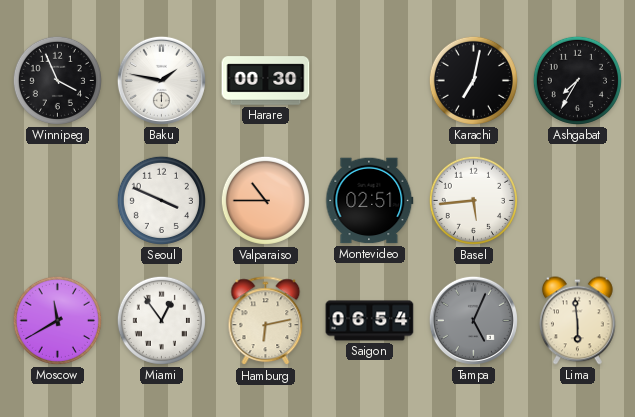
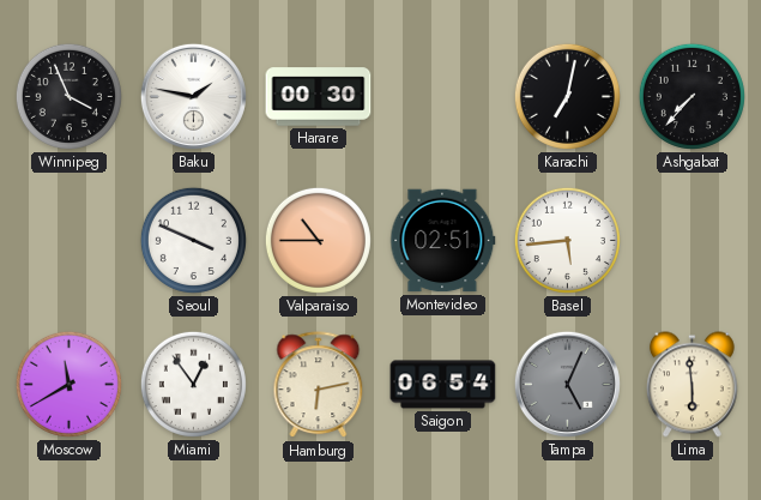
Ashgabat: 7:35 -> 7:37
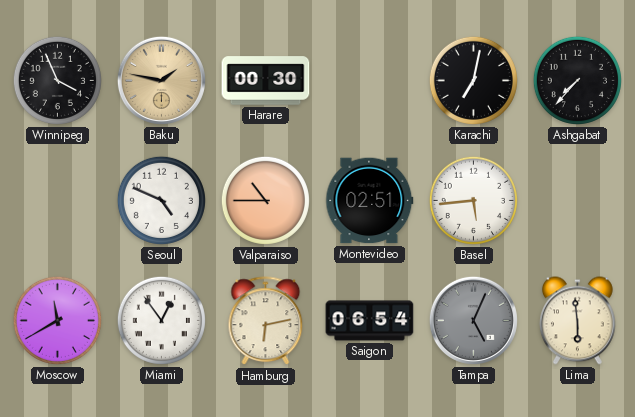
Baku dial: white -> champagne
Seoul: 3:49 -> 4:49
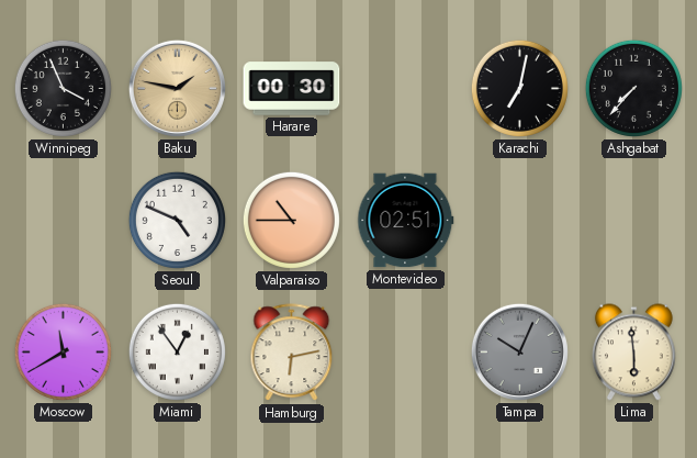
Basel: 5:44 -> none
Saigon: 06:54 -> none
Tampa: 5:04 -> 10:04
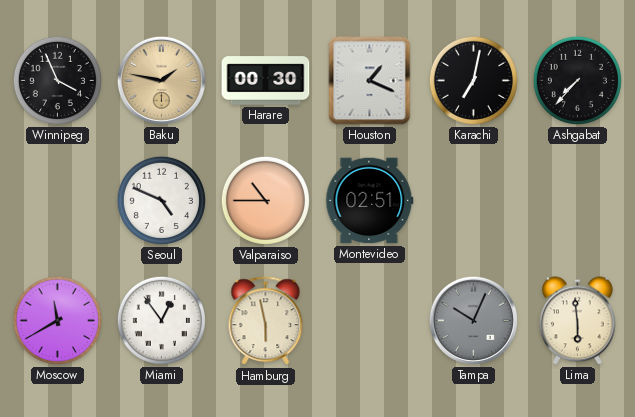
Houston: none -> 1:19
Hamburg: 6:13 -> 5:58
